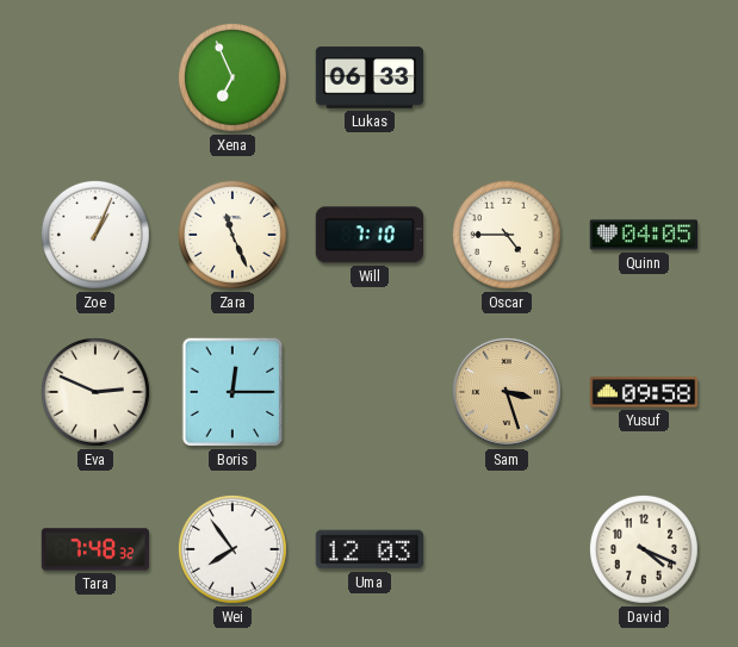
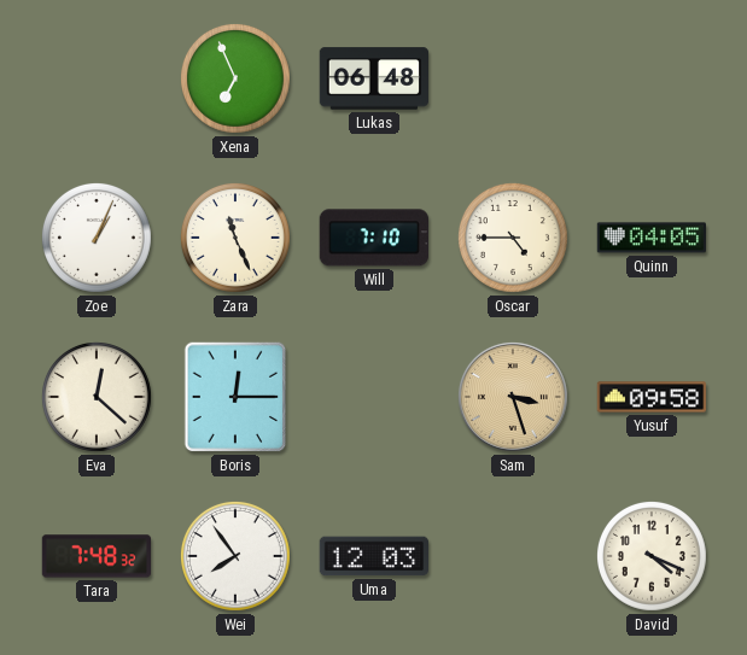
Lukas: 06:33 -> 06:48
Eva: 2:49 -> 12:22
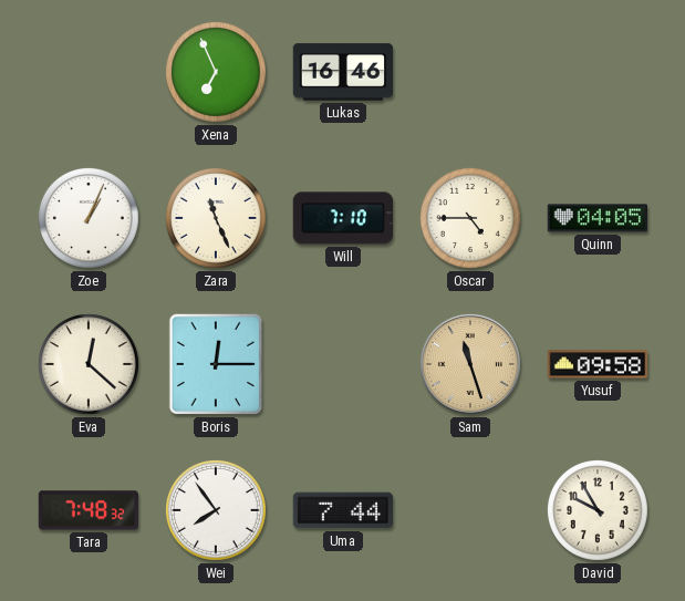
Lukas: 06:48 -> 16:46
Sam: 3:27 -> 11:27
Uma: 12:03 -> 7:44
David: 4:19 -> 9:55
